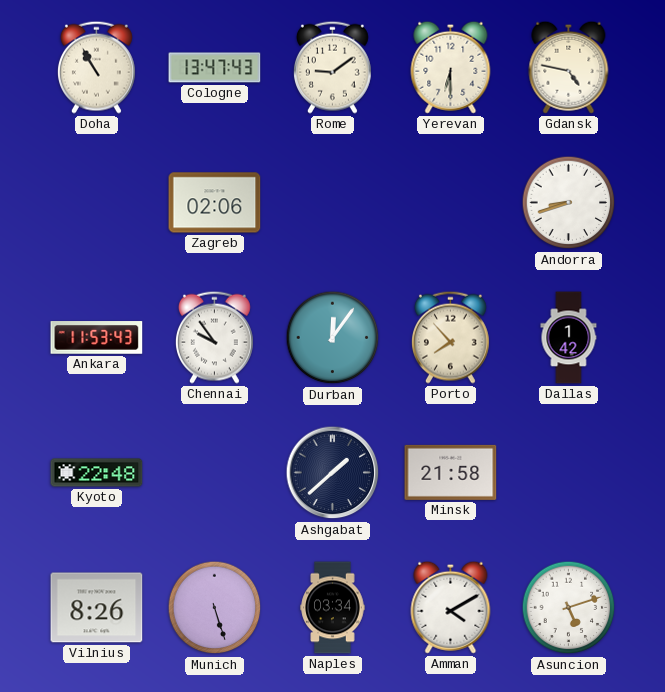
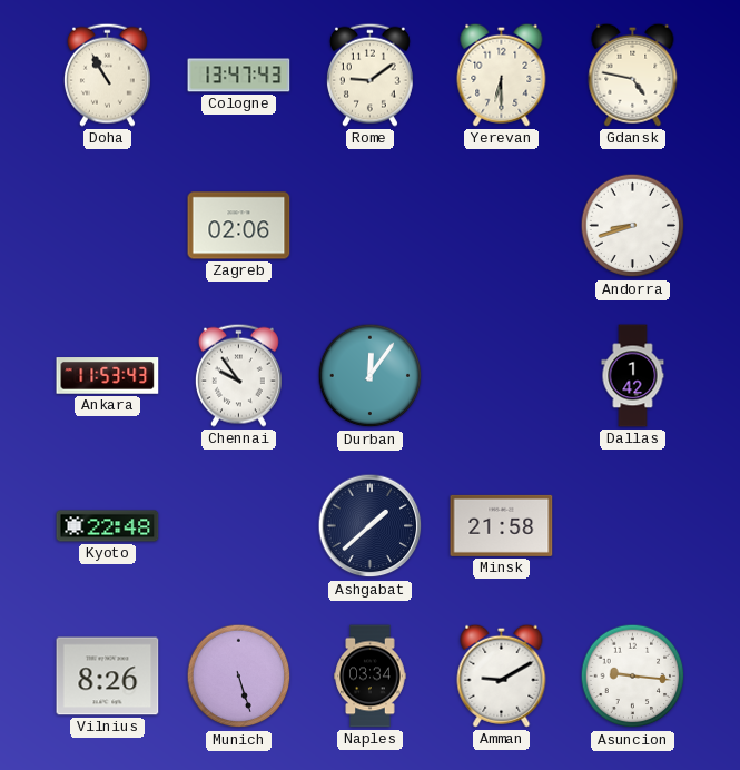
Porto: 7:53 -> none
Amman: 4:10 -> 9:10
Asuncion: 5:12 -> 9:16
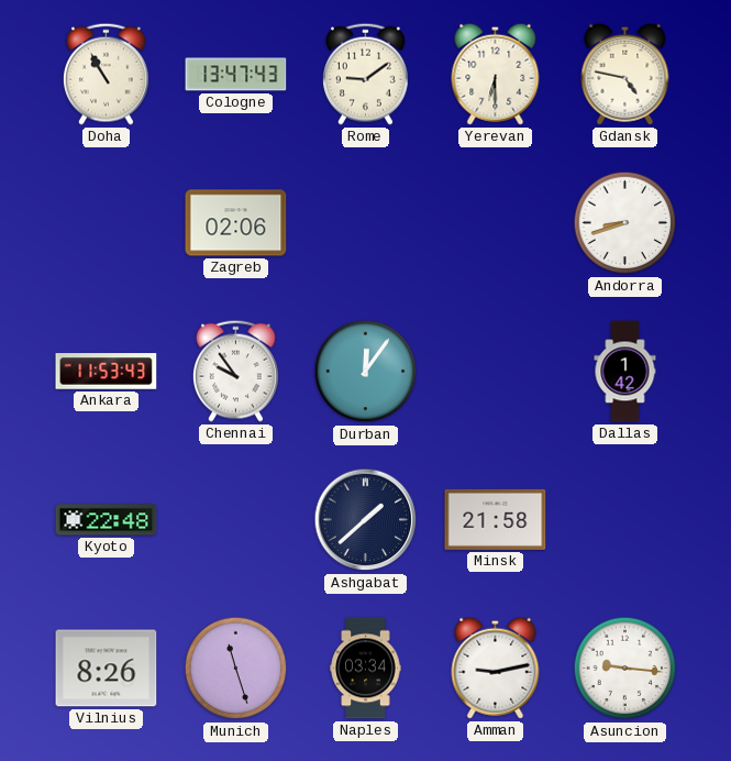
Munich: 5:27 -> 11:27
Amman: 9:10 -> 9:13
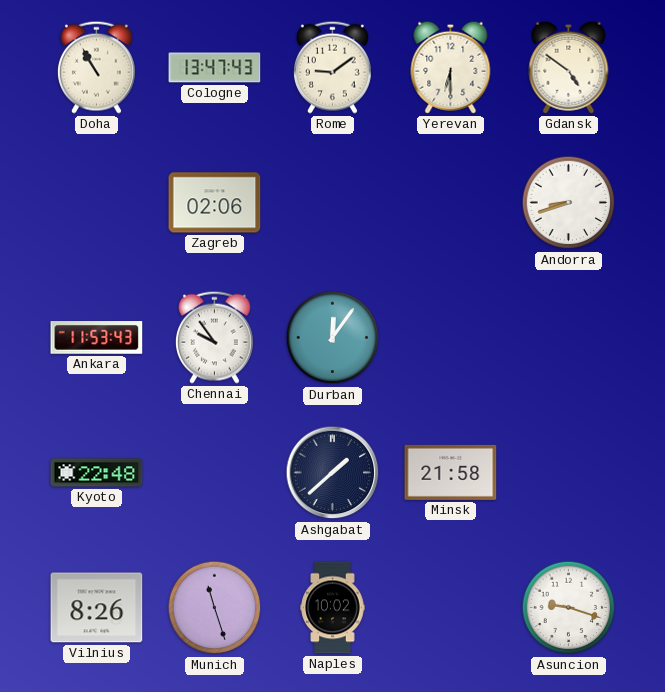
Gdansk: 4:47 -> 4:51
Dallas: 1:42 -> none
Naples: 03:34 -> 10:02
Amman: 9:13 -> none
Asuncion: 9:16 -> 9:18
